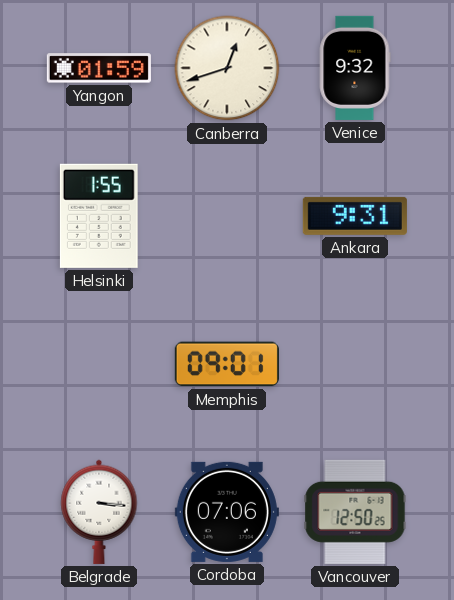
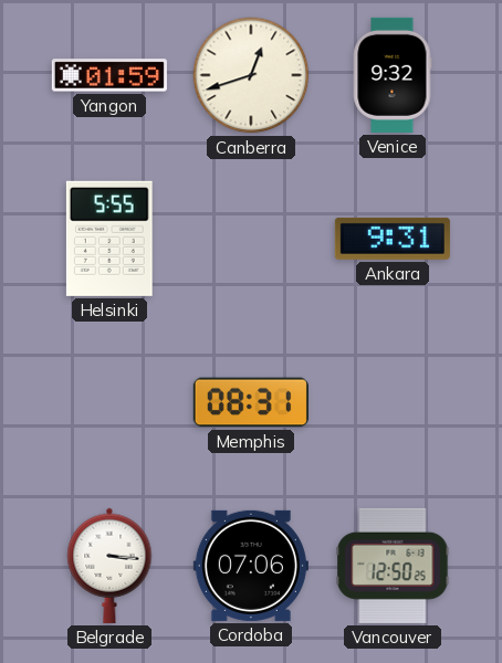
Helsinki: 1:55 -> 5:55
Memphis: 09:01 -> 08:31
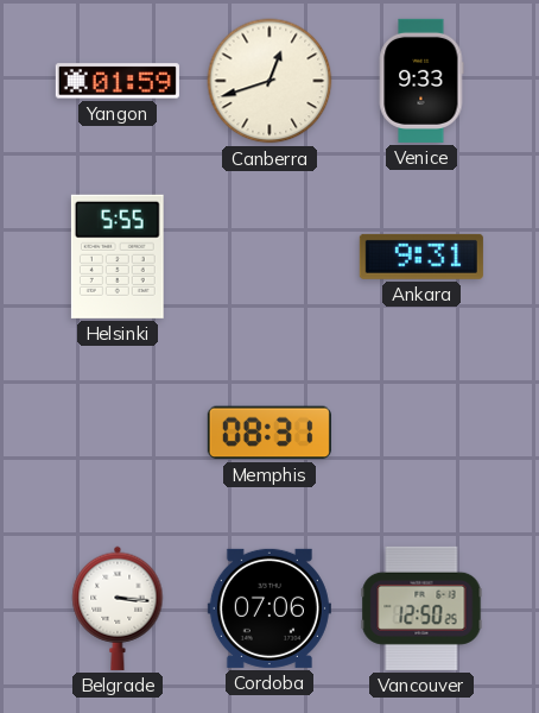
Venice: 9:32 -> 9:33
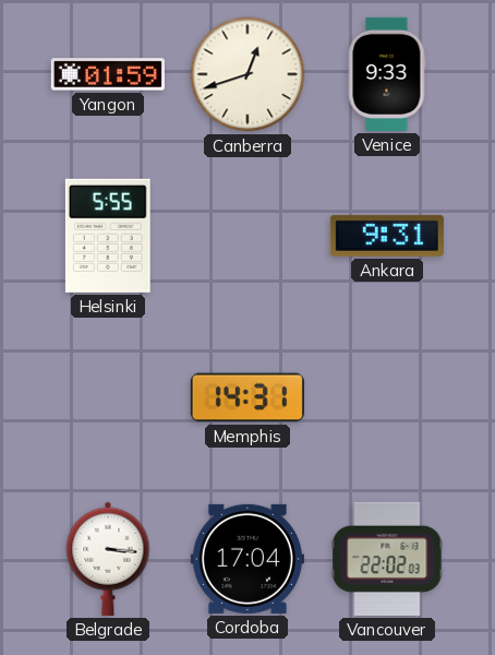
Memphis: 08:31 -> 14:31
Cordoba: 07:06 -> 17:04
Vancouver: 12:50 -> 22:02
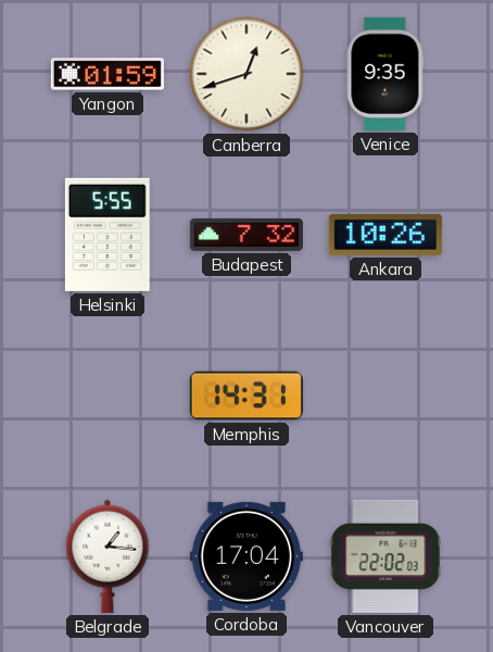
Venice: 9:33 -> 9:35
Budapest: none -> 7:32
Ankara: 9:31 -> 10:26
Belgrade: 3:16 -> 1:16
